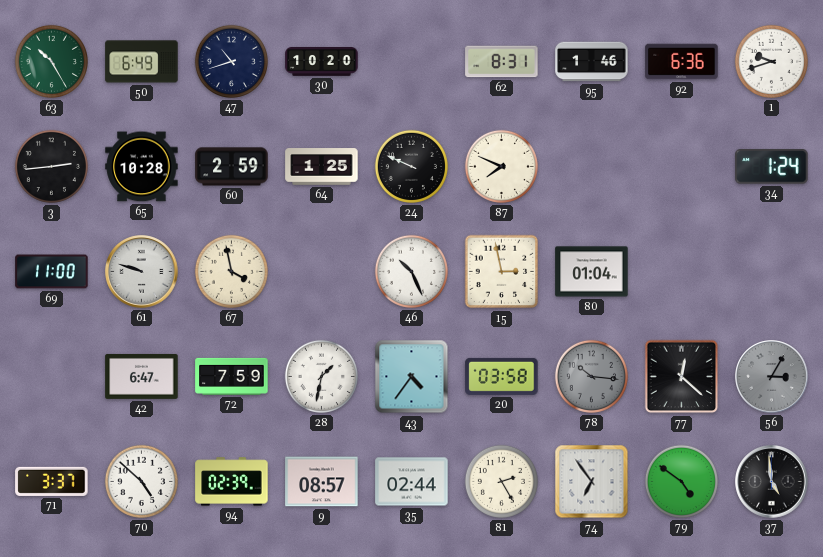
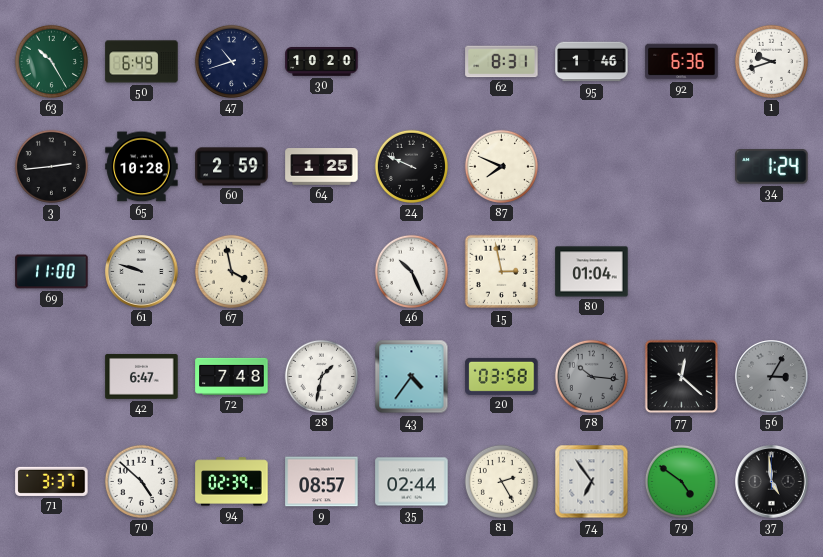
72: 7:59 -> 7:48
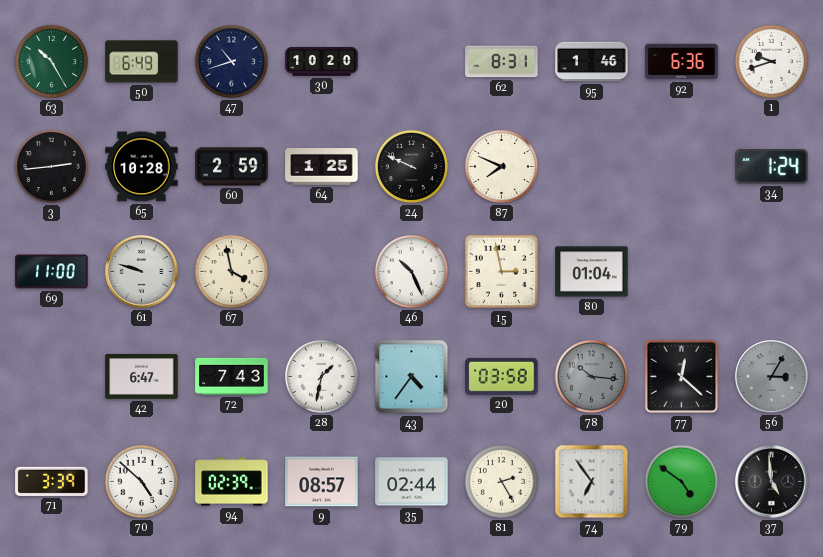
72: 7:48 -> 7:43
71: 3:37 -> 3:39
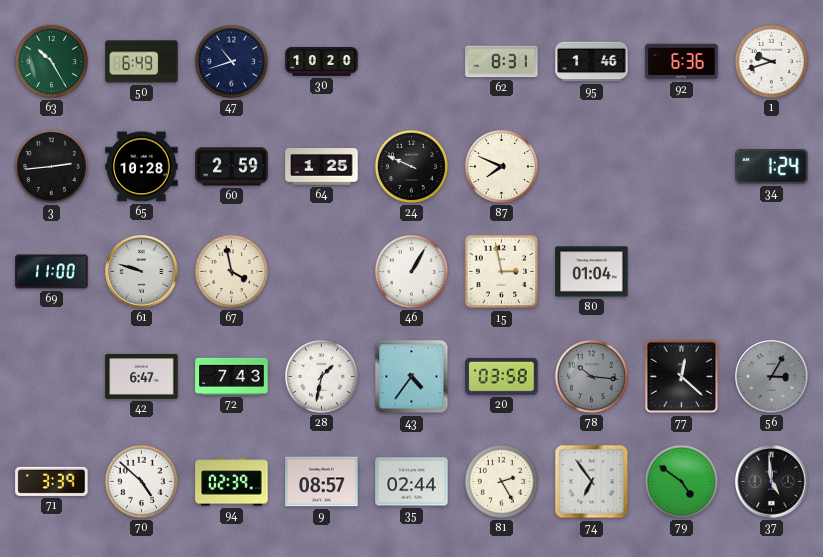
46: 10:26 -> 1:05
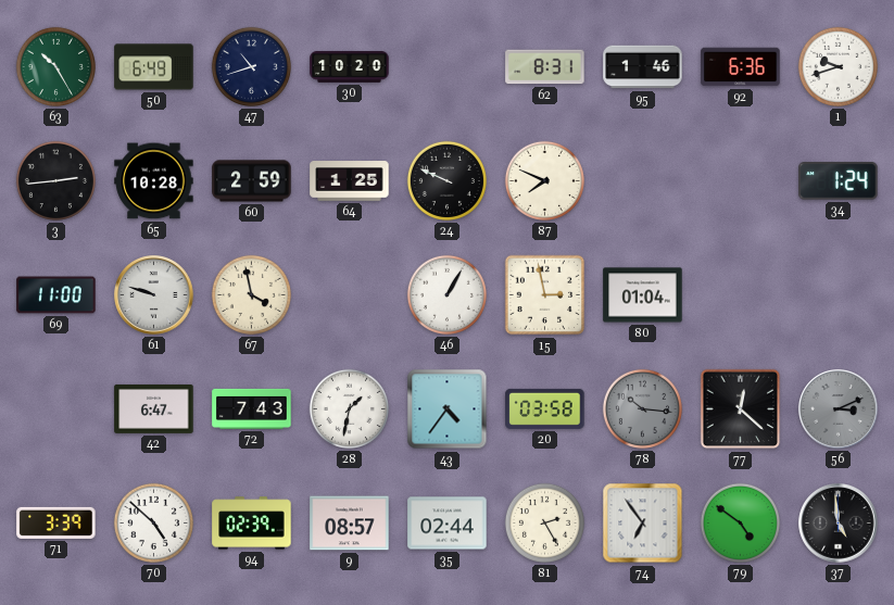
56: 3:05 -> 3:11
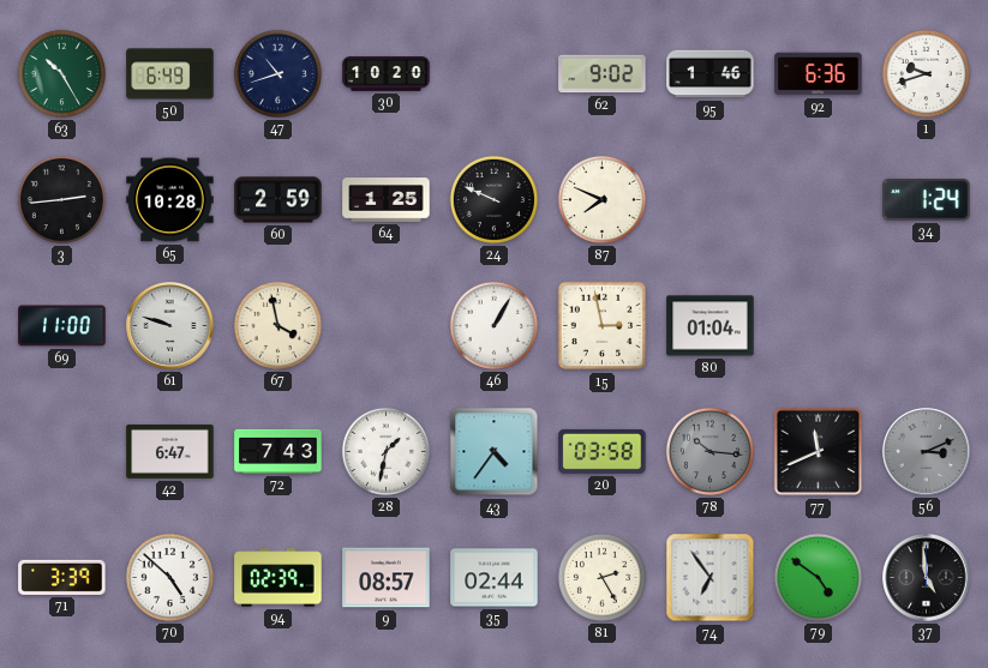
62: 8:31 -> 9:02
77: 12:22 -> 11:41
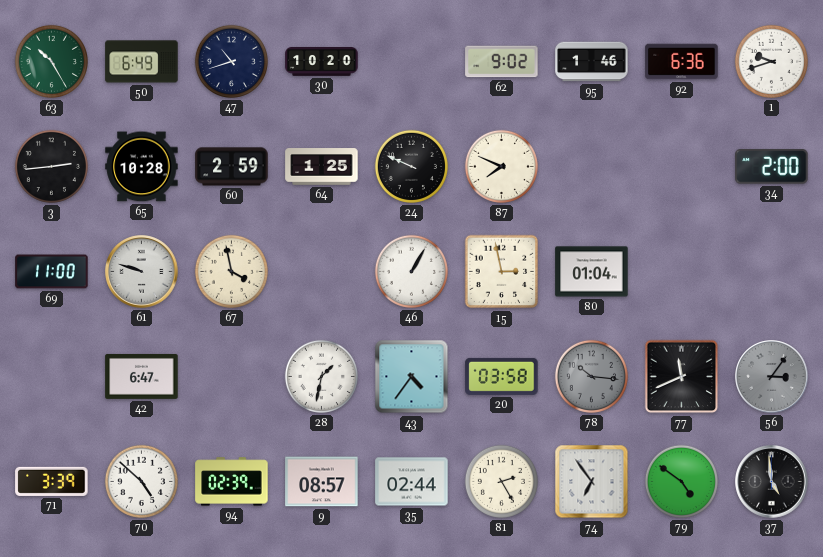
34: 1:24 -> 2:00
72: 7:43 -> none
56: 3:11 -> 3:06
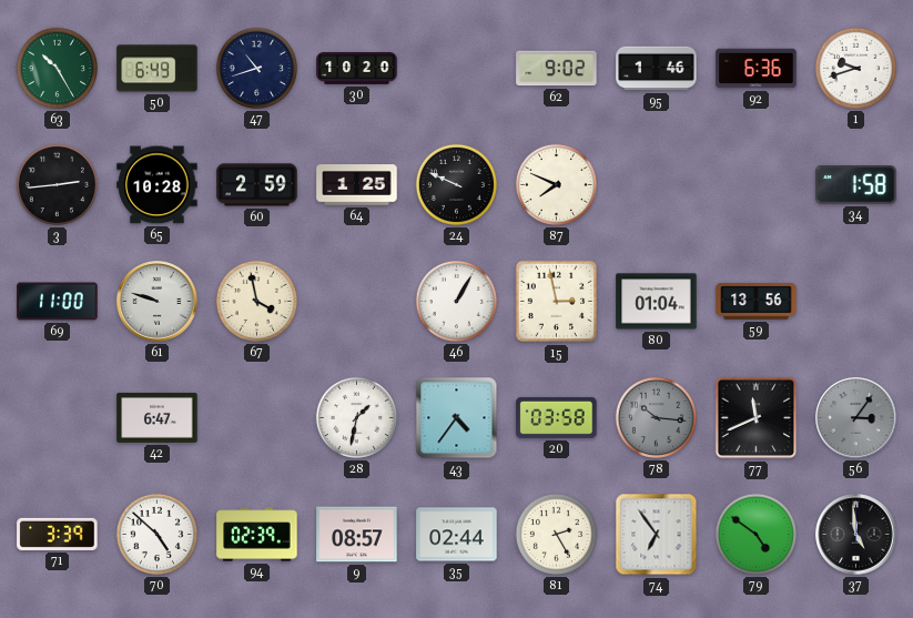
34: 2:00 -> 1:58
59: none -> 13:56
